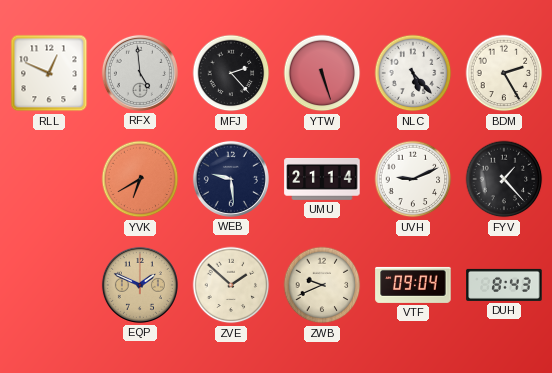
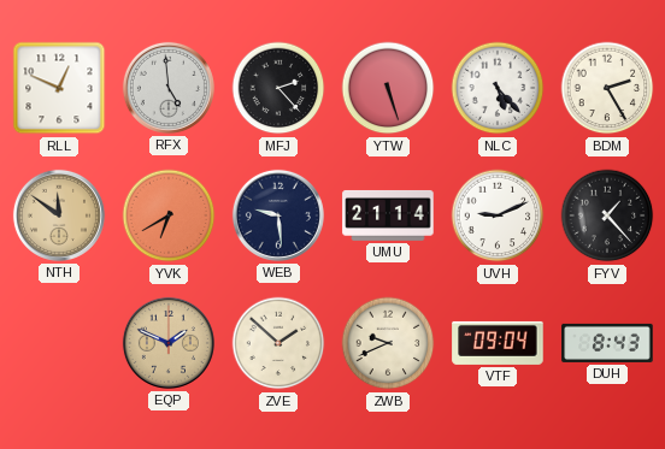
NTH: none -> 11:51
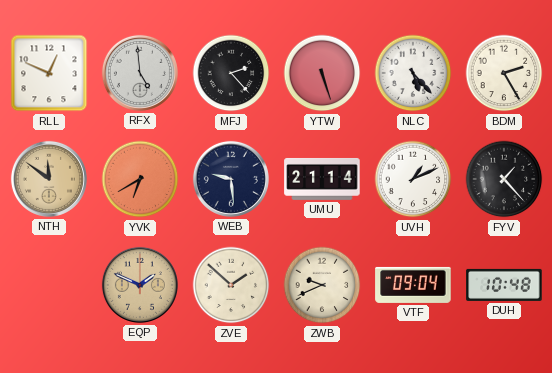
UVH: 9:11 -> 1:11
DUH: 8:43 -> 10:48
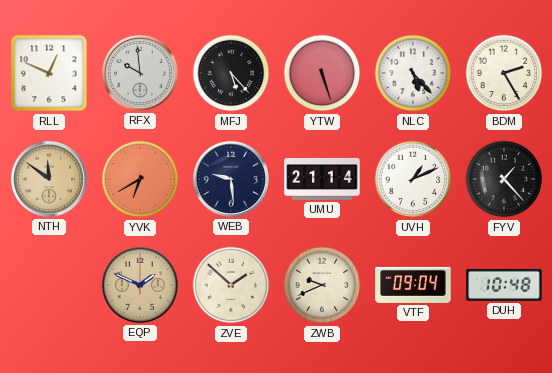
RFX: 4:59 -> 9:59
MFJ: 2:23 -> 5:23
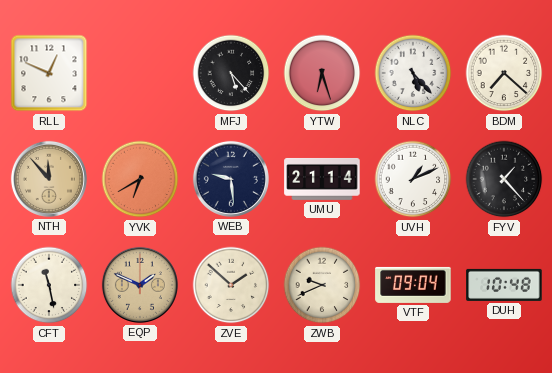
RFX: 9:59 -> none
YTW: 5:27 -> 6:27
BDM: 2:25 -> 7:22
NTH: 11:51 -> 11:53
CFT: none -> 11:28
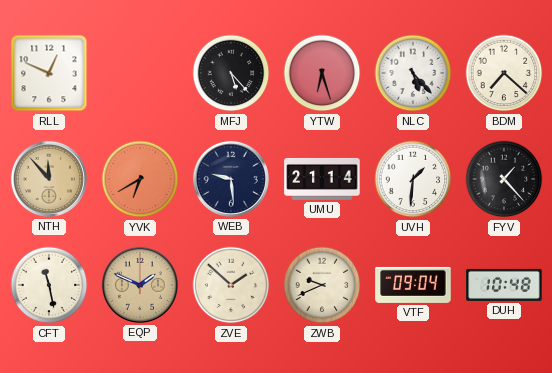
UVH: 1:11 -> 1:31
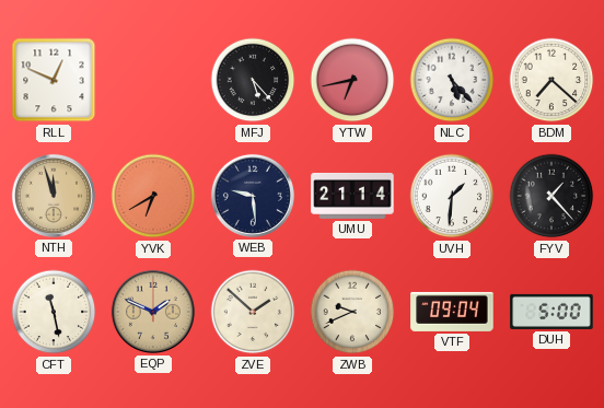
YTW: 6:27 -> 6:43
NTH: 11:53 -> 11:57
DUH: 10:48 -> 5:00
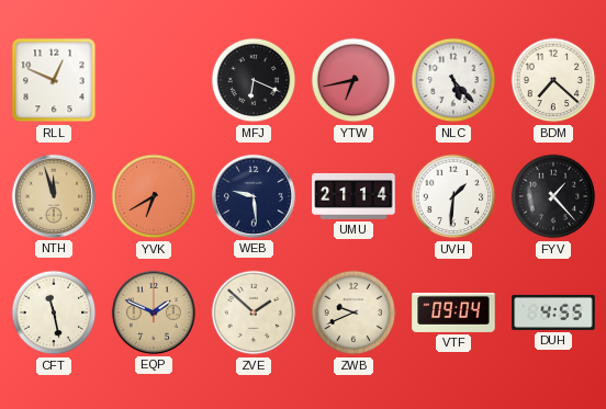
MFJ: 5:23 -> 6:19
DUH: 5:00 -> 4:55
